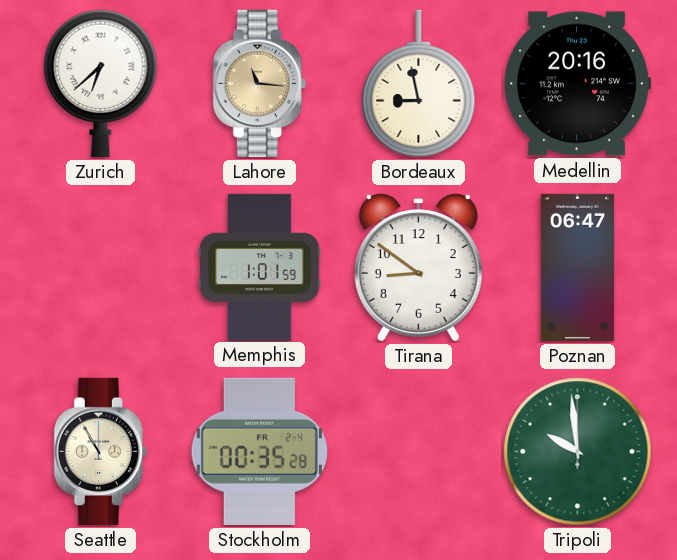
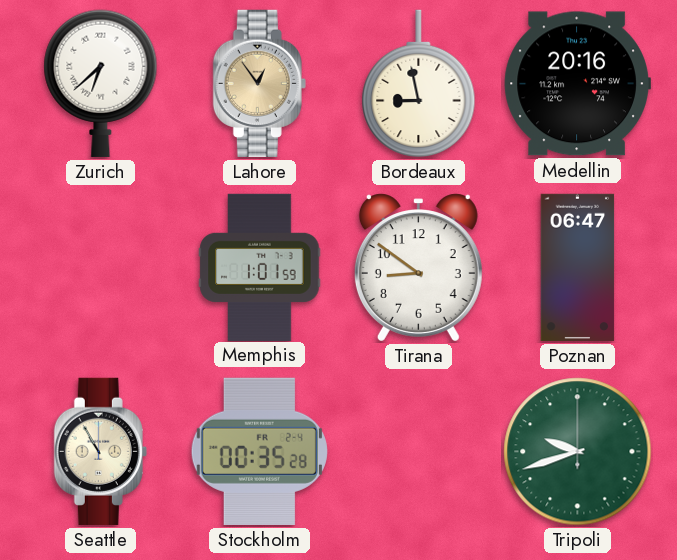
Lahore: 11:16 -> 12:54
Tripoli: 9:59 -> 9:42
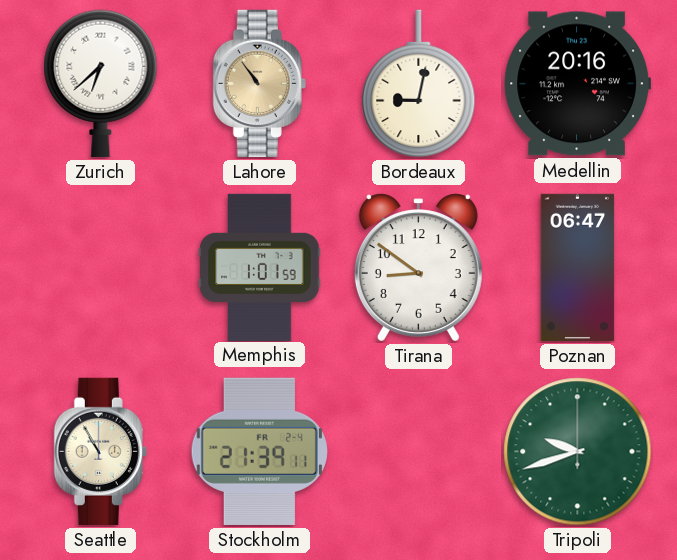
Lahore: 12:54 -> 10:54
Bordeaux: 8:58 -> 9:02
Stockholm: 00:35 -> 21:39
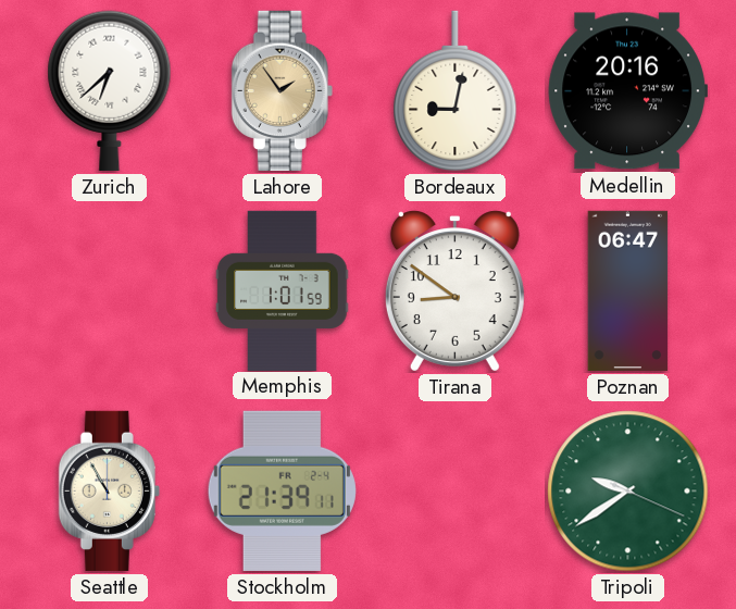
Lahore: 10:54 -> 1:54
Tripoli: 9:42 -> 9:39
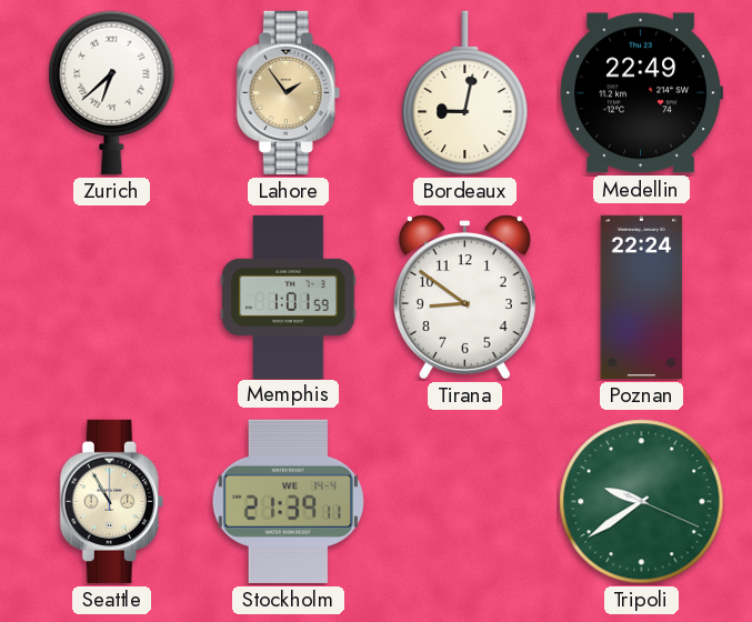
Medellin: 20:16 -> 22:49
Poznan: 06:47 -> 22:24
Stockholm date: FR 2-4 -> WE 14-4
